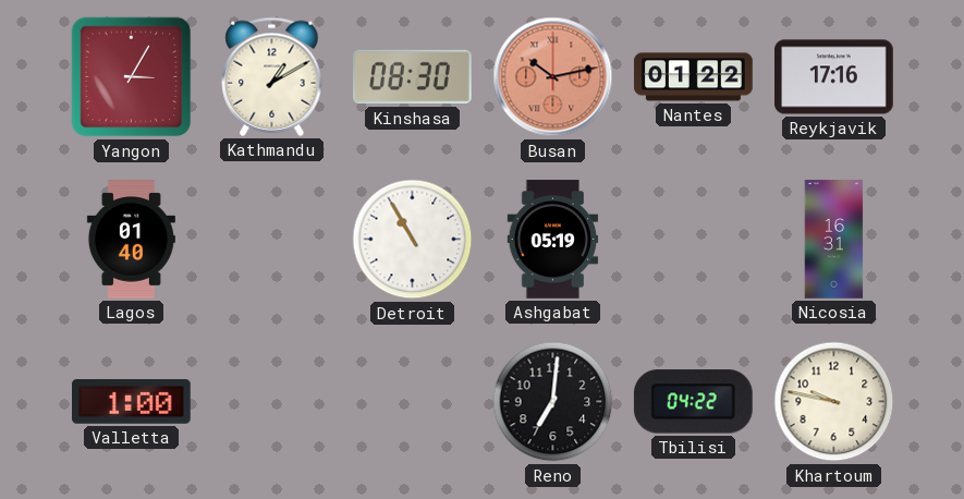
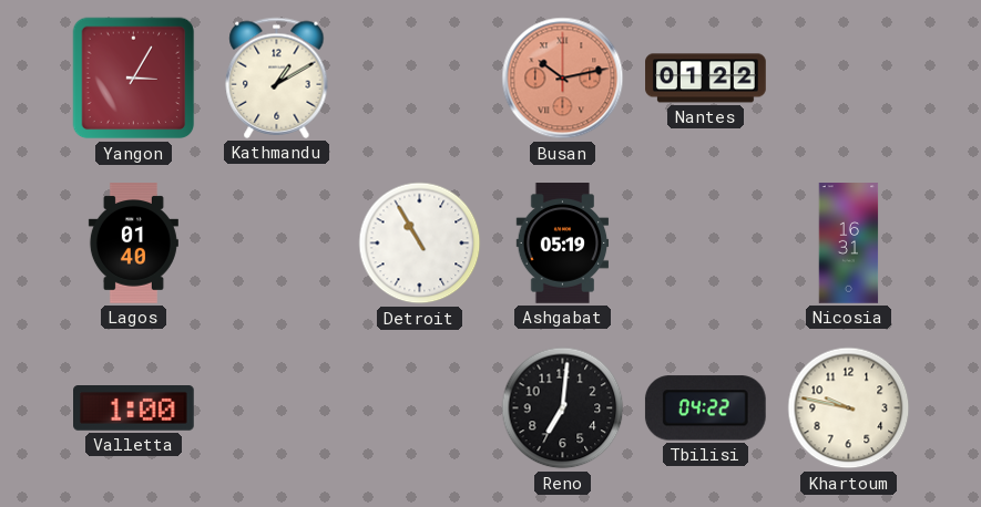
Kinshasa: 08:30 -> none
Reykjavik: 17:16 -> none
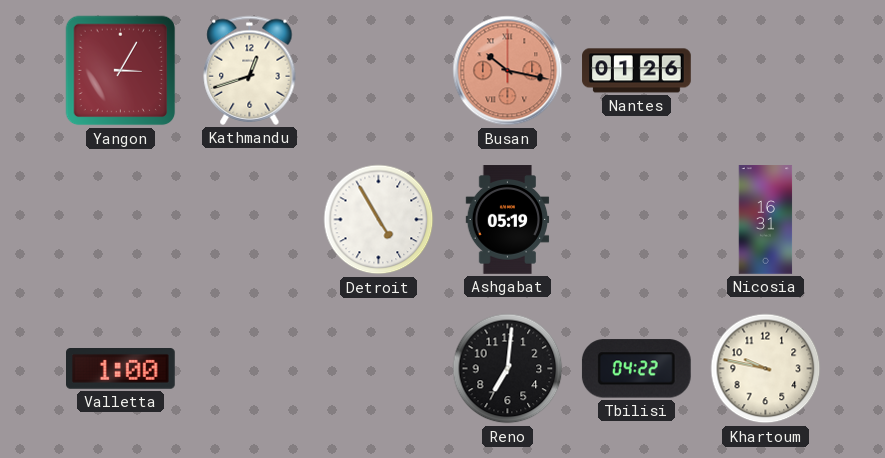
Kathmandu: 1:10 -> 12:42
Busan: 10:13 -> 10:17
Nantes: 01:22 -> 01:26
Lagos: 01:40 -> none
Detroit: 10:55 -> 4:55
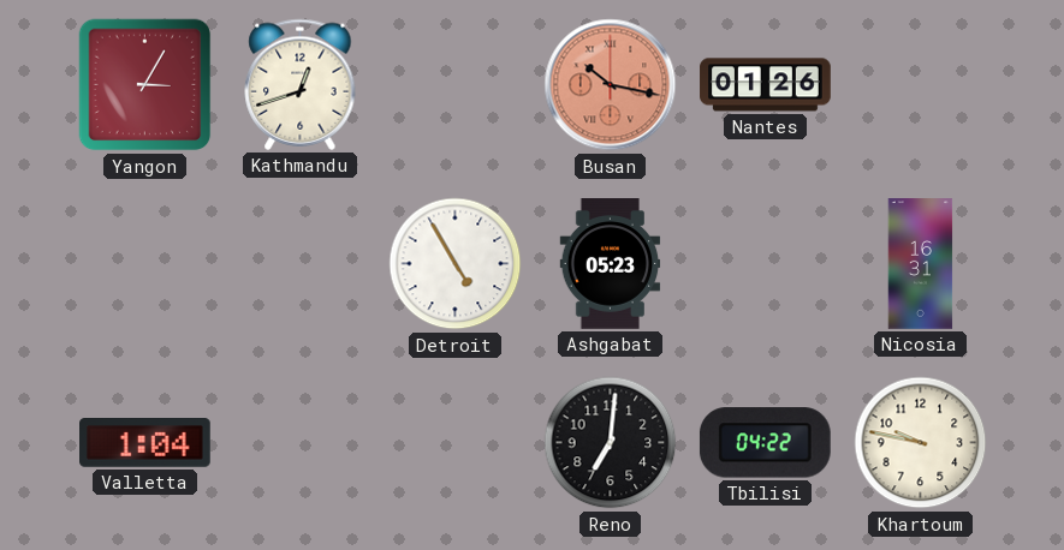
Ashgabat: 05:19 -> 05:23
Valletta: 1:00 -> 1:04
